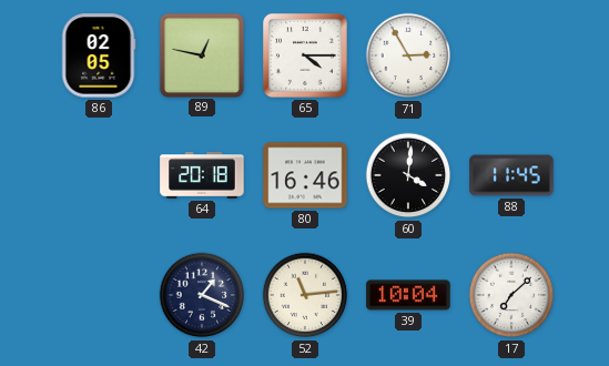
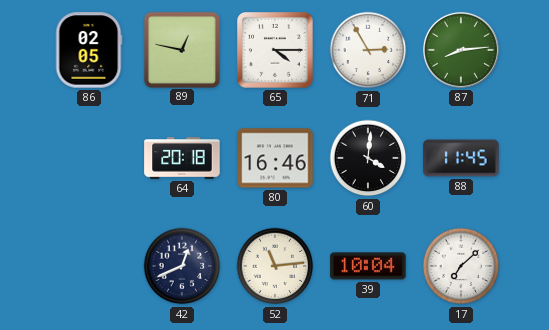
87: none -> 8:14
42: 1:19 -> 12:41
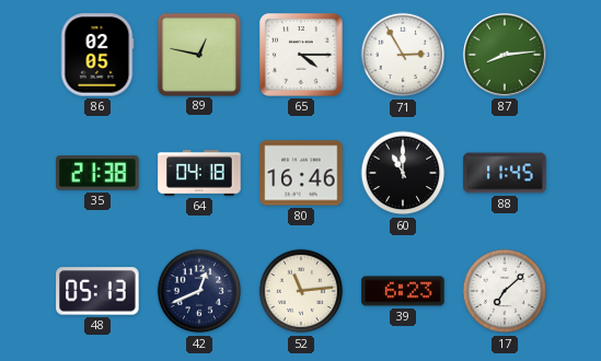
35: none -> 21:38
64: 20:18 -> 04:18
60: 4:01 -> 11:00
48: none -> 05:13
39: 10:04 -> 6:23
